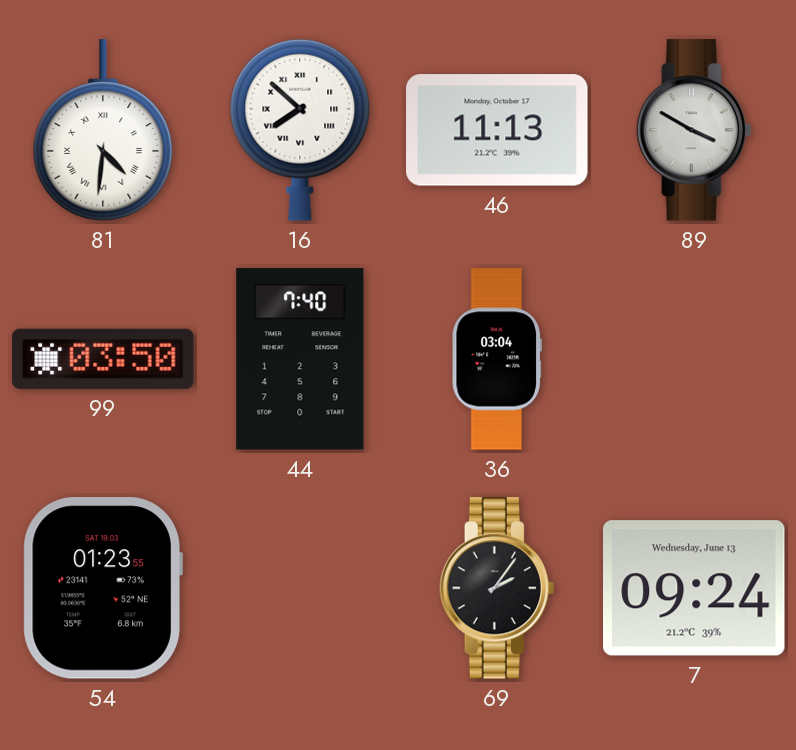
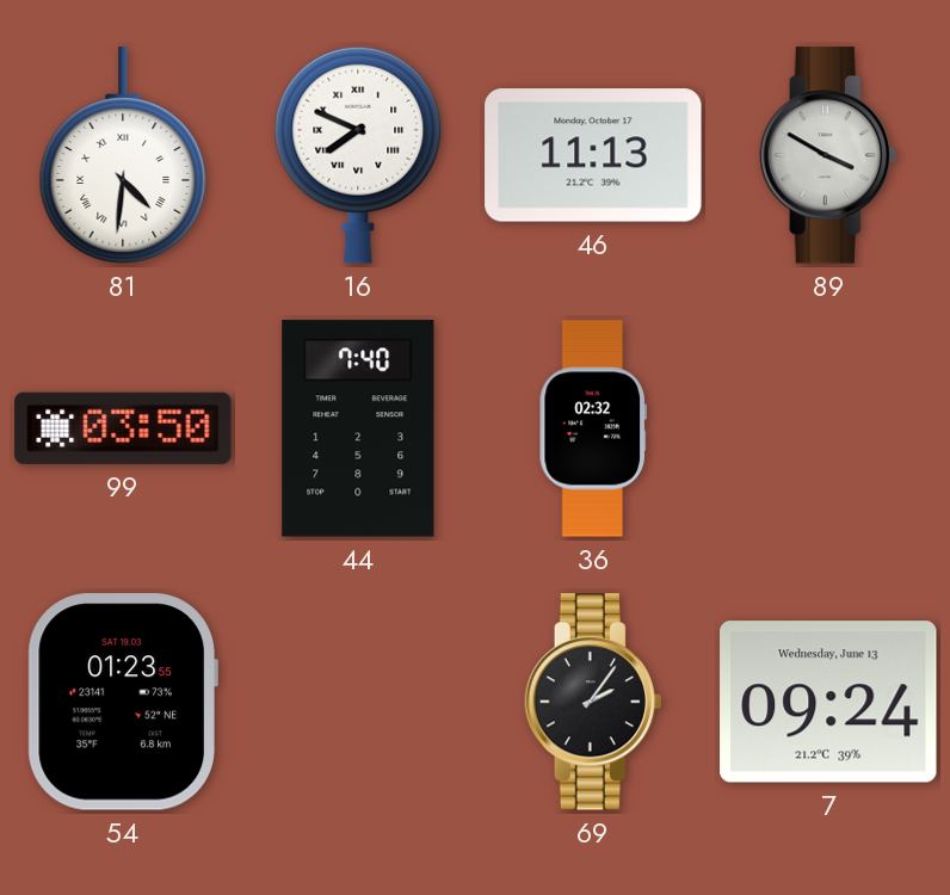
16: 7:52 -> 7:49
36: 03:04 -> 02:32
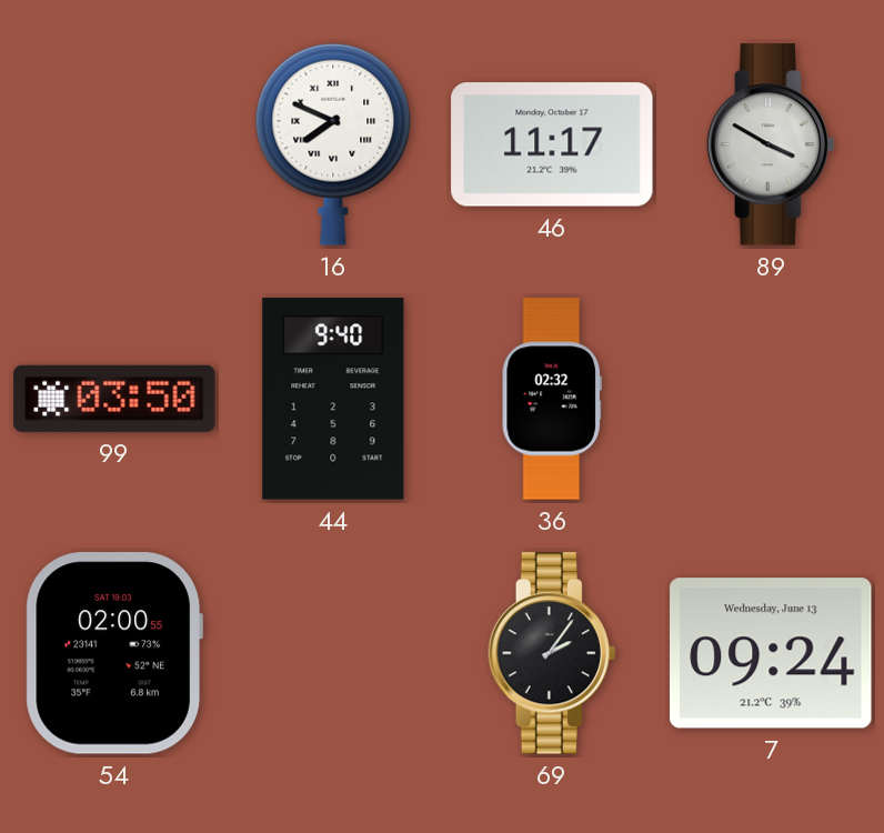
81: 4:31 -> none
46: 11:13 -> 11:17
44: 7:40 -> 9:40
54: 01:23 -> 02:00
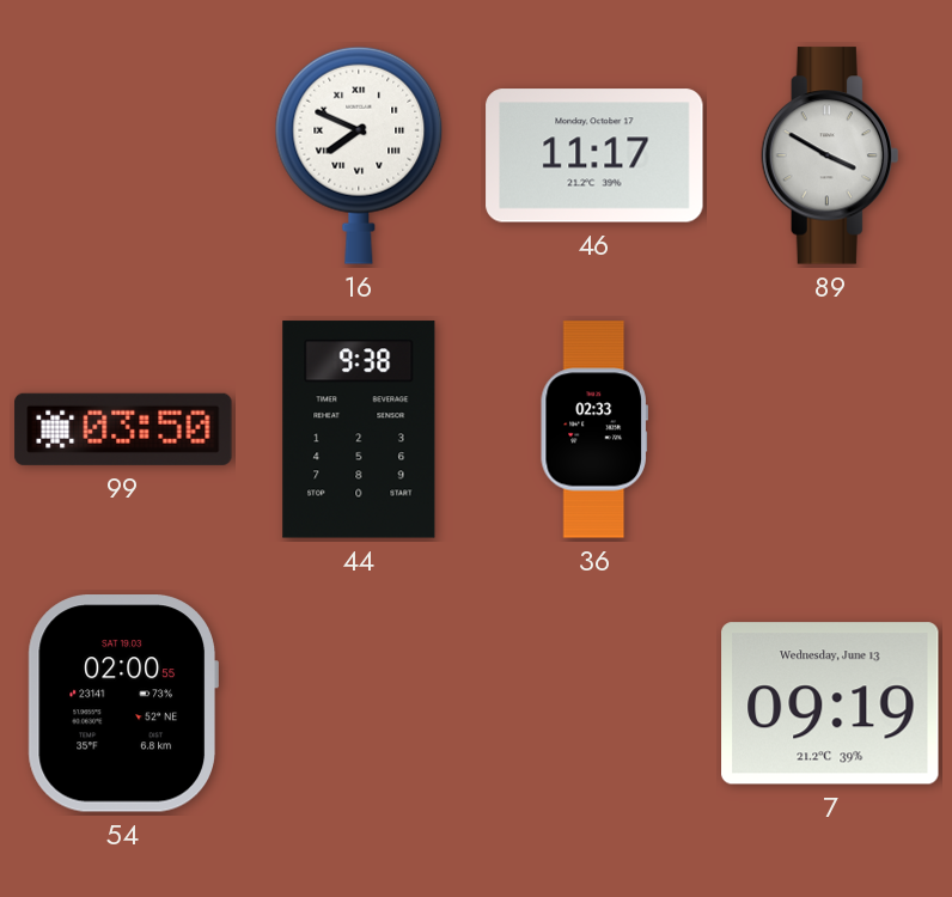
44: 9:40 -> 9:38
36: 02:32 -> 02:33
69: 2:06 -> none
7: 09:24 -> 09:19
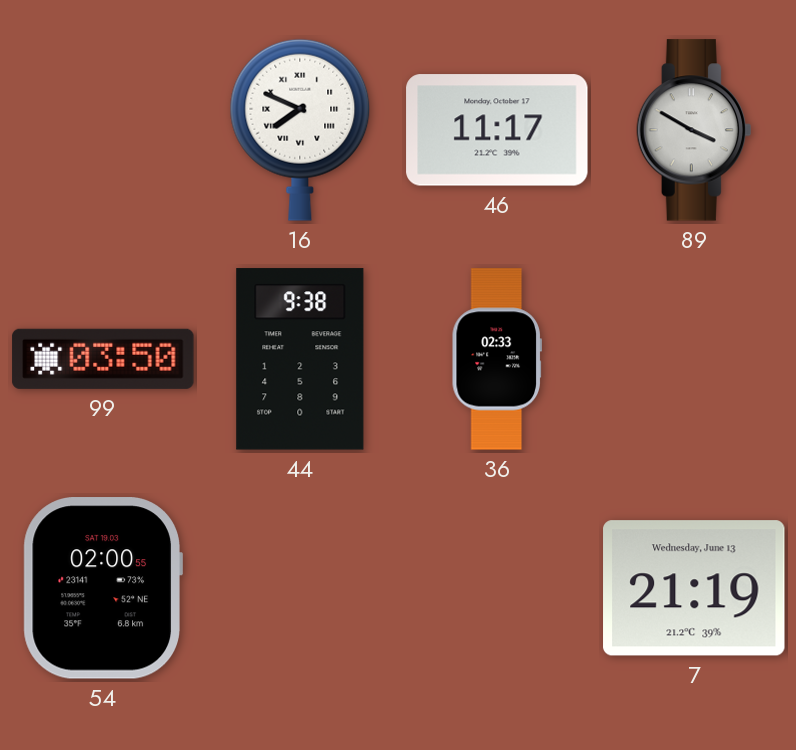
7: 09:19 -> 21:19
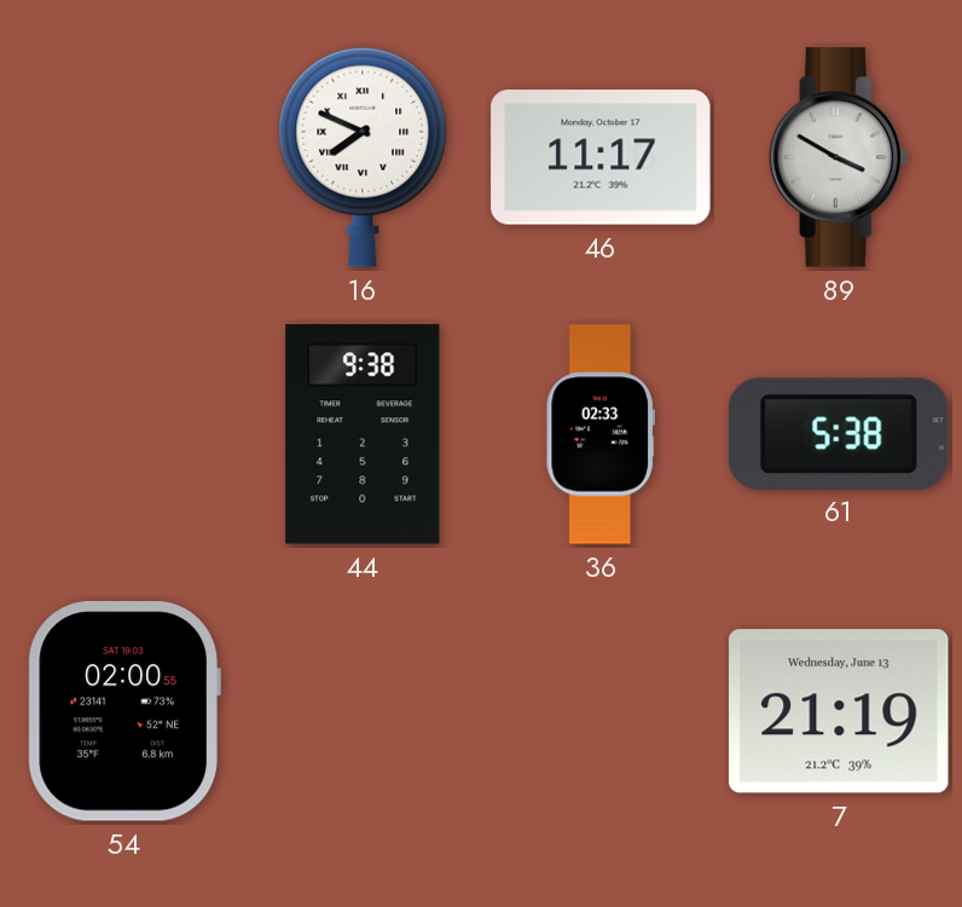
99: 03:50 -> none
61: none -> 5:38
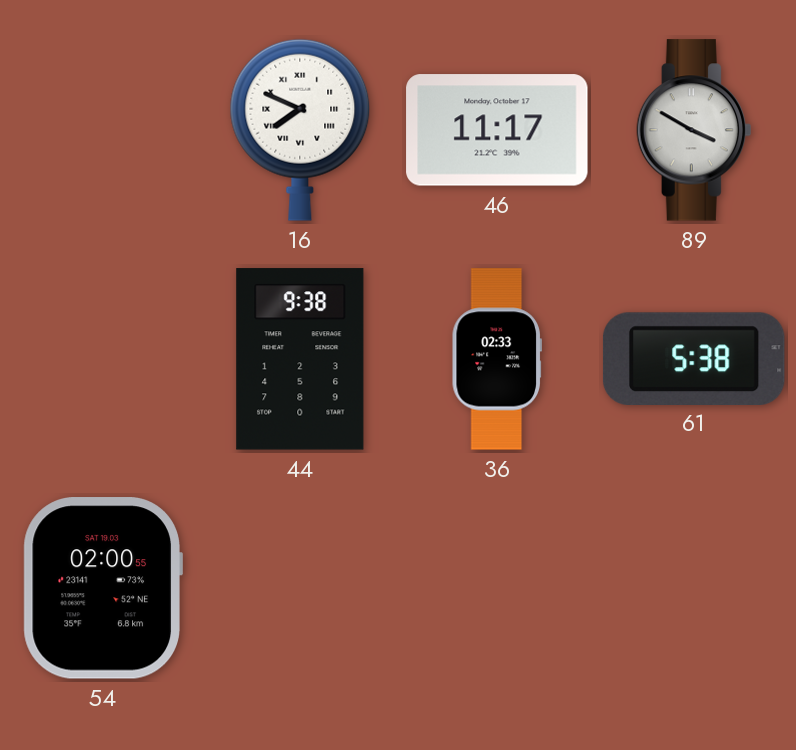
7: 21:19 -> none
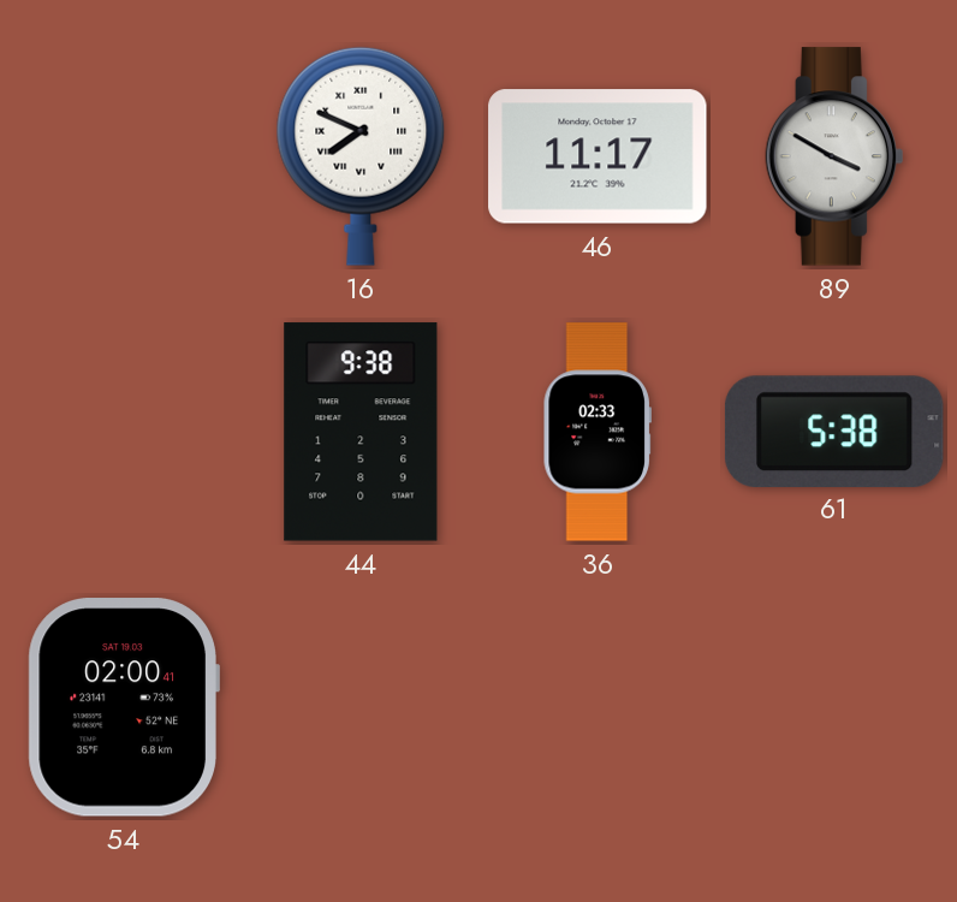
54: 02:00:55 -> 02:00:41
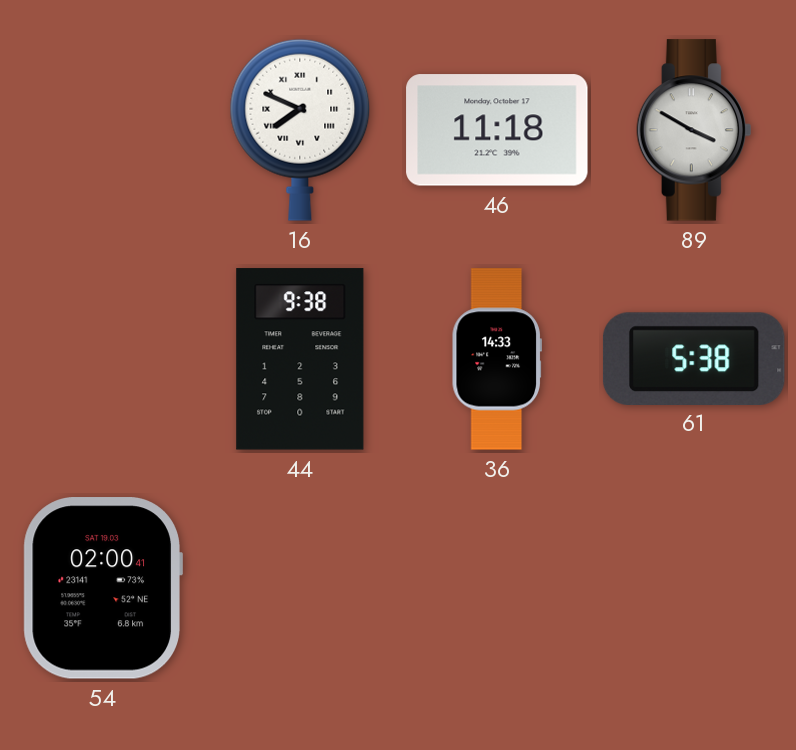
46: 11:17 -> 11:18
36: 02:33 -> 14:33
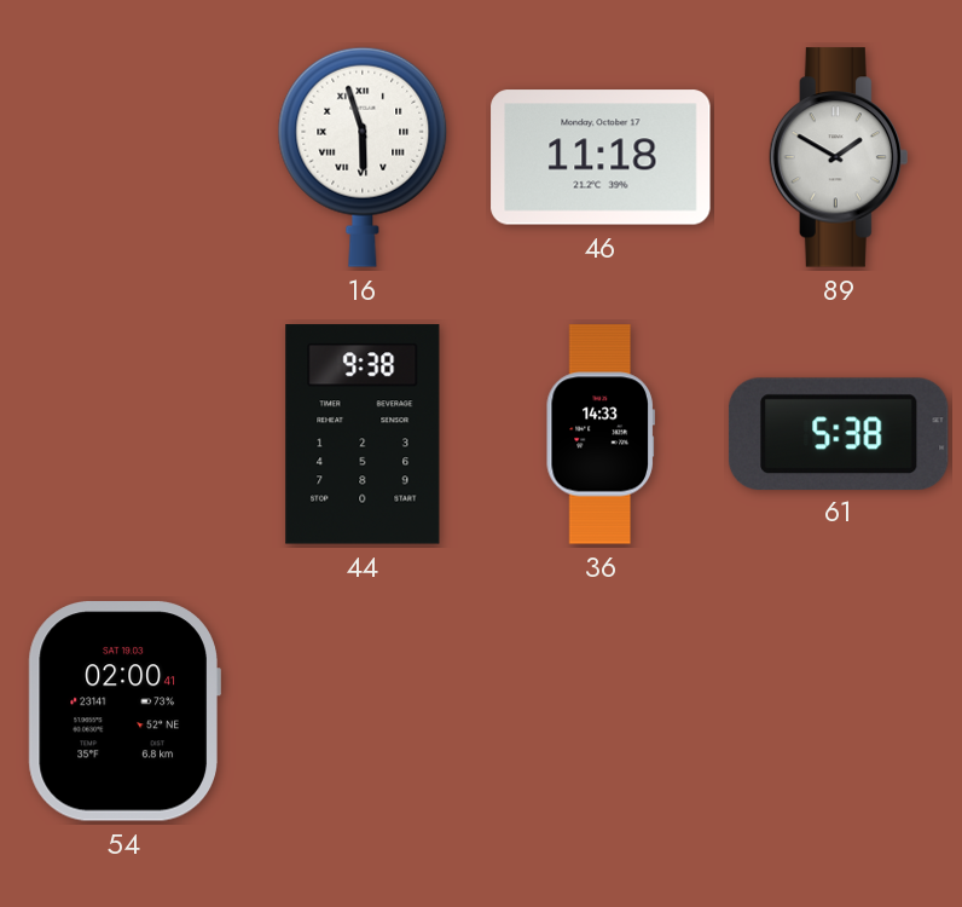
16: 7:49 -> 5:57
89: 3:50 -> 1:50
